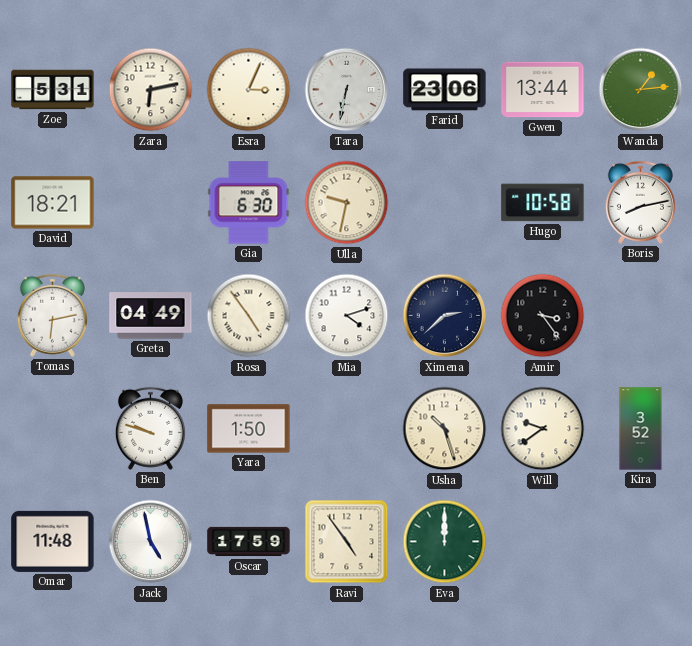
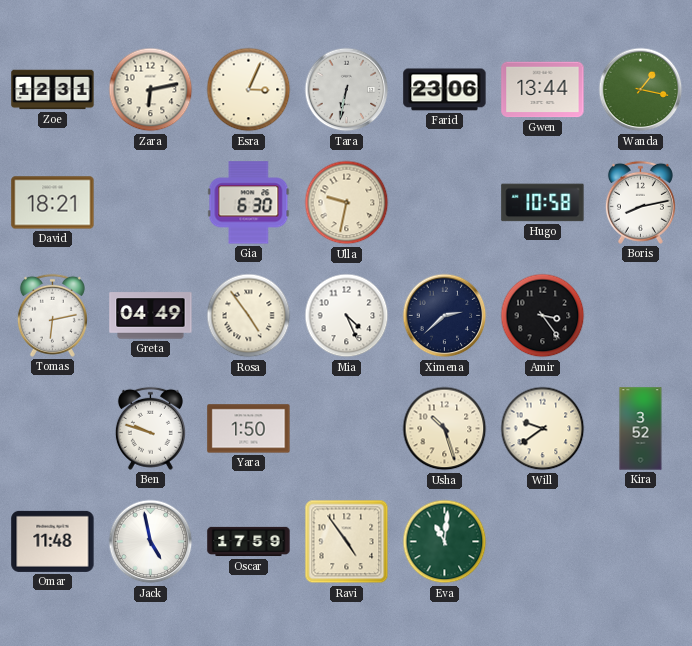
Zoe: 5:31 -> 12:31
Wanda: 1:14 -> 1:17
Mia: 4:12 -> 4:26
Eva: 12:00 -> 11:01
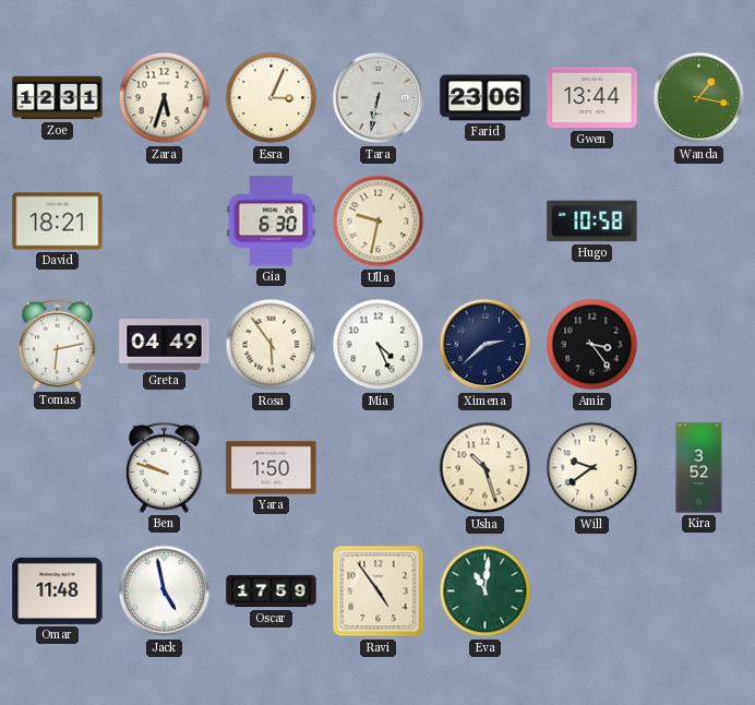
Zara: 6:13 -> 5:33
Boris: 8:13 -> none
Rosa: 4:54 -> 5:54
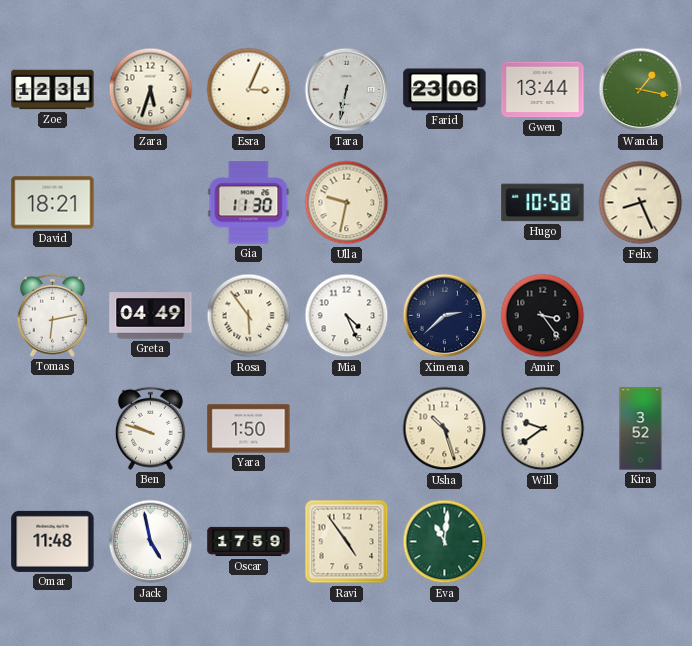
Gia: 6:30 -> 11:30
Felix: none -> 8:26
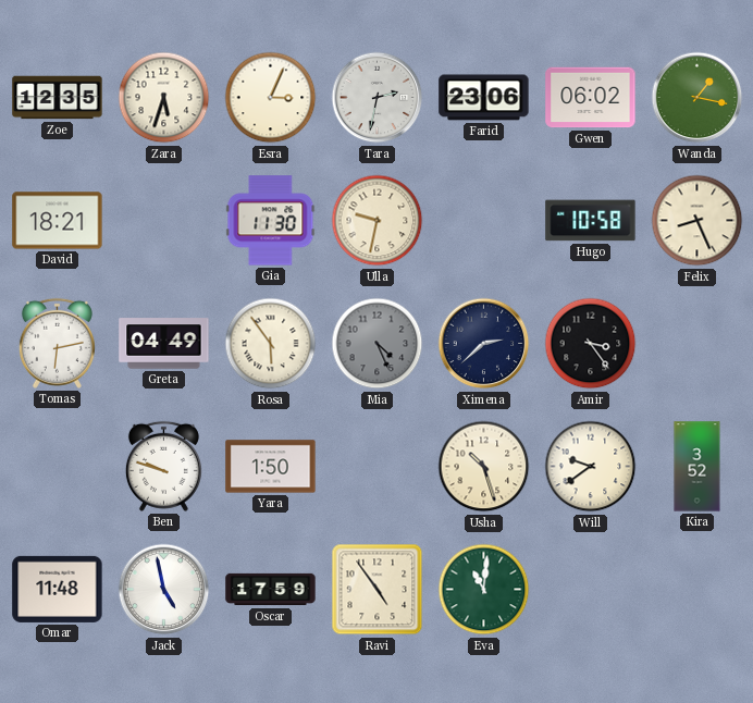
Zoe: 12:31 -> 12:35
Tara: 6:32 -> 2:32
Gwen: 13:44 -> 06:02
Mia dial: white -> grey
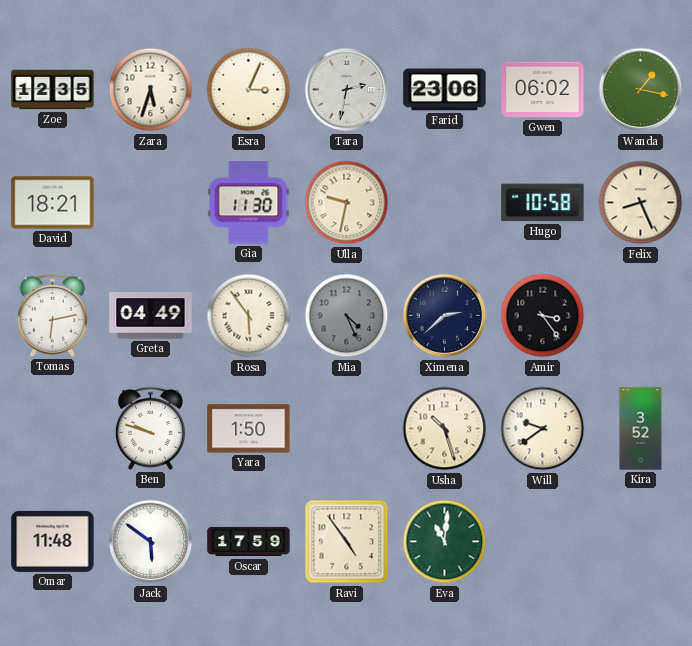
Jack: 4:58 -> 5:51
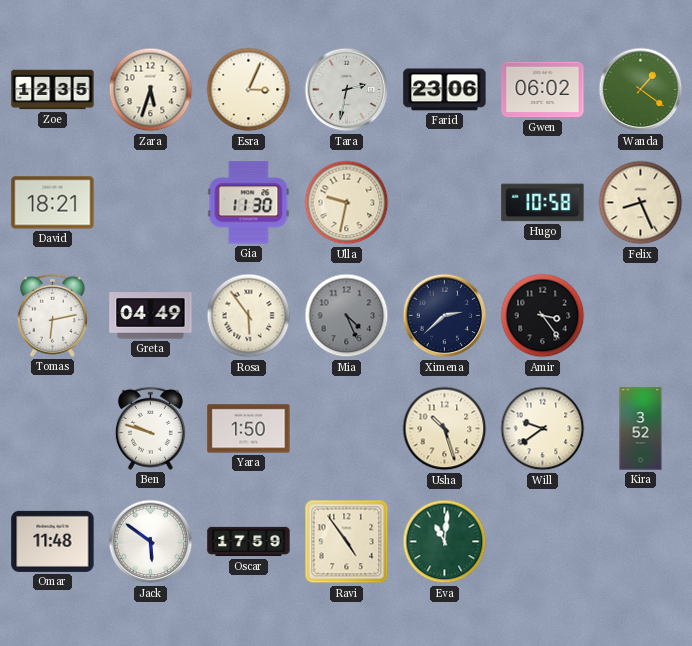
Wanda: 1:17 -> 1:21
